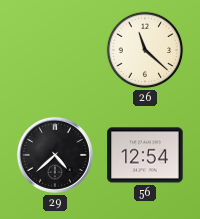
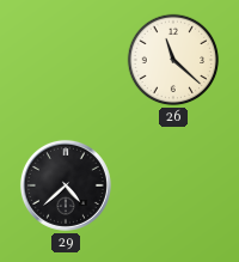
56: 12:54 -> none
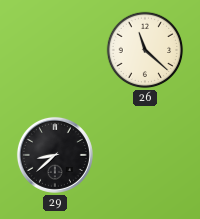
29: 4:38 -> 8:38
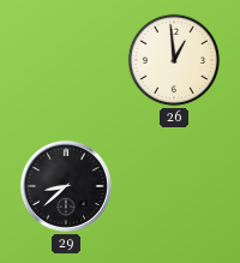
26: 11:22 -> 12:59
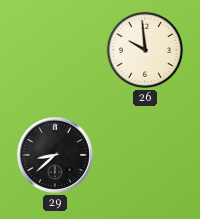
26: 12:59 -> 9:59
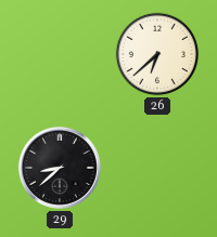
26: 9:59 -> 6:38
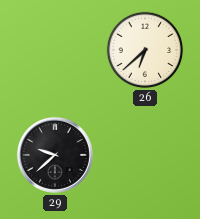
29: 8:38 -> 9:38
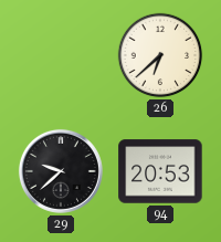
94: none -> 20:53
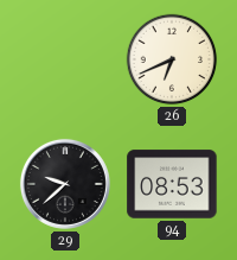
26: 6:38 -> 6:41
94: 20:53 -> 08:53
